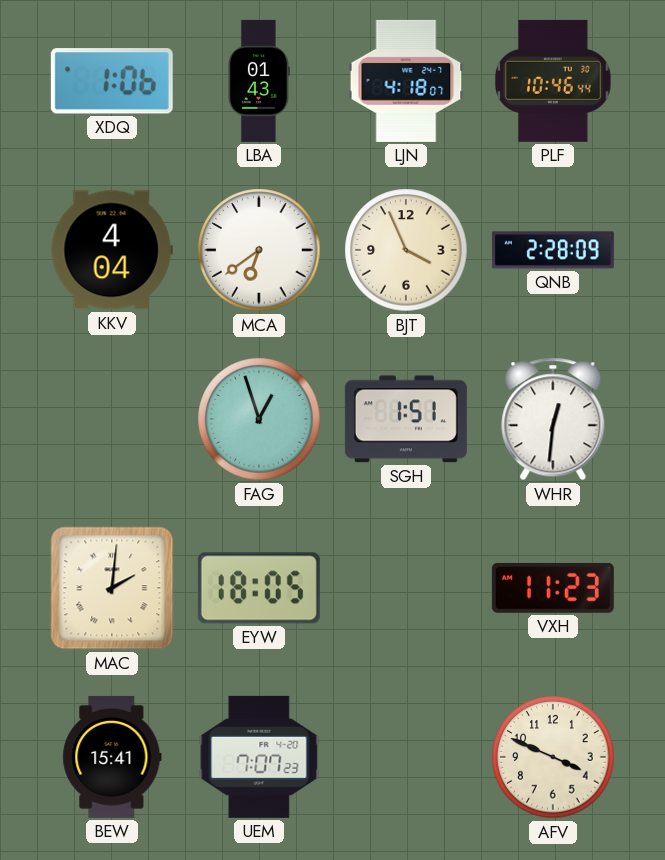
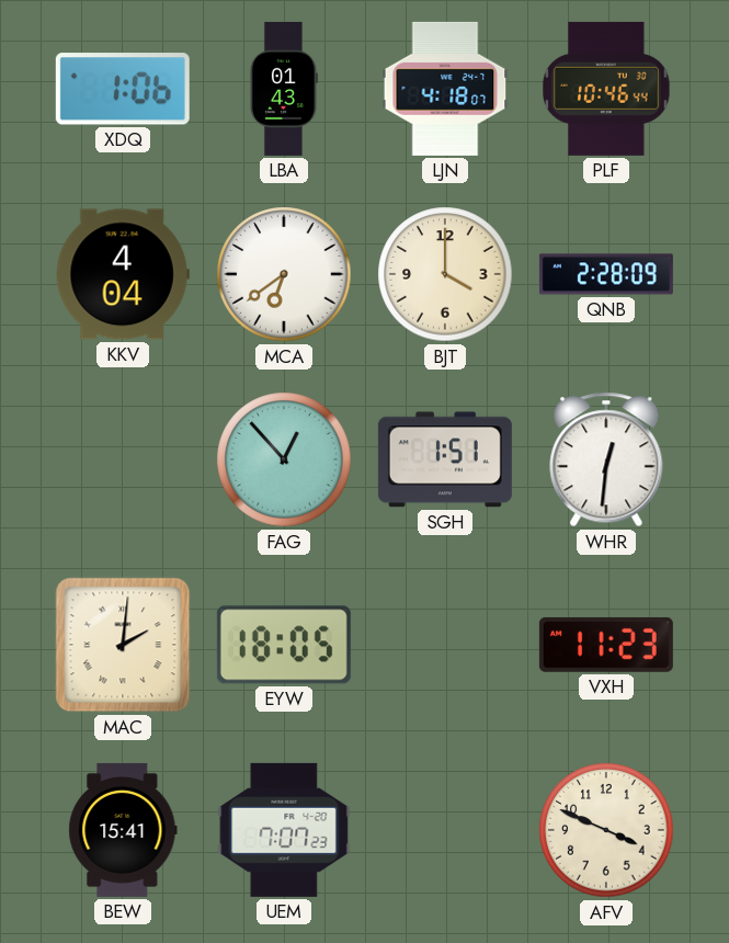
BJT: 3:56 -> 4:00
FAG: 12:57 -> 12:53
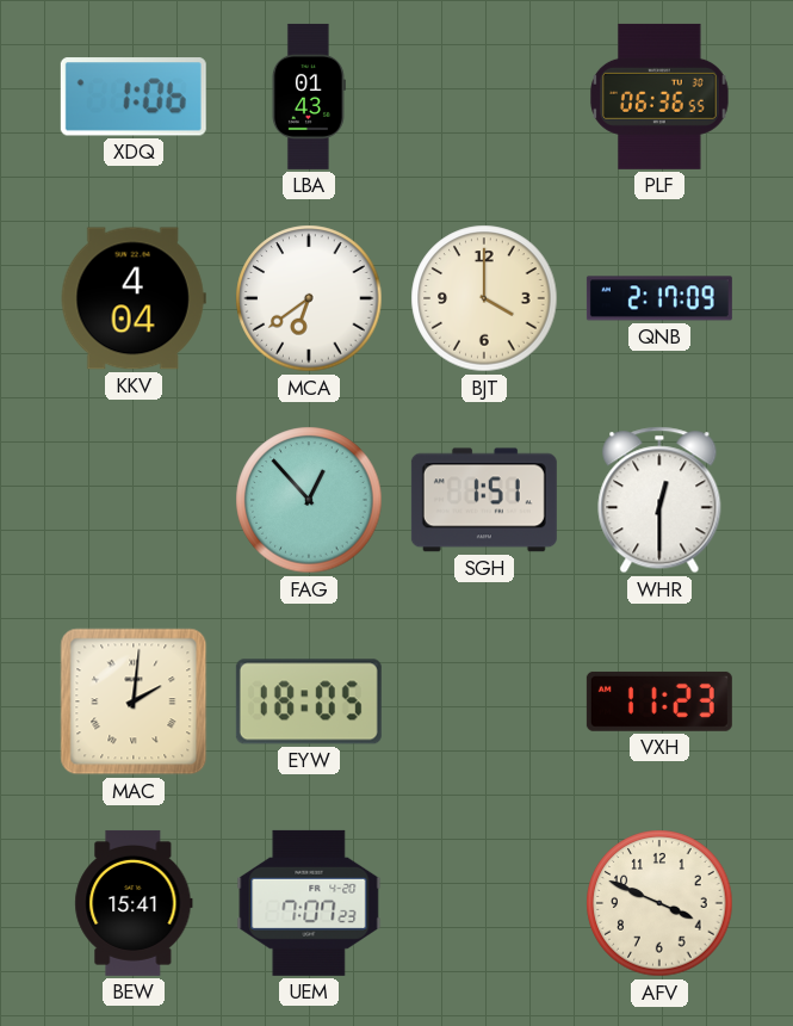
LJN: 4:18 -> none
PLF: 10:46 -> 06:36
QNB: 2:28 -> 2:17
WHR: 12:31 -> 12:30
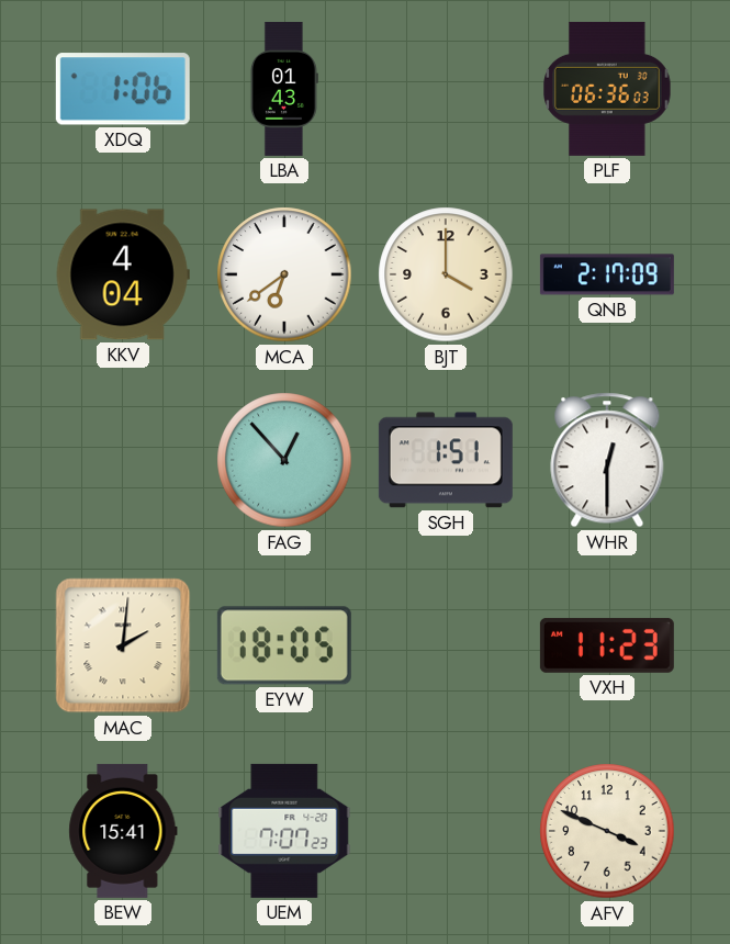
PLF: 06:36:55 -> 06:36:03
